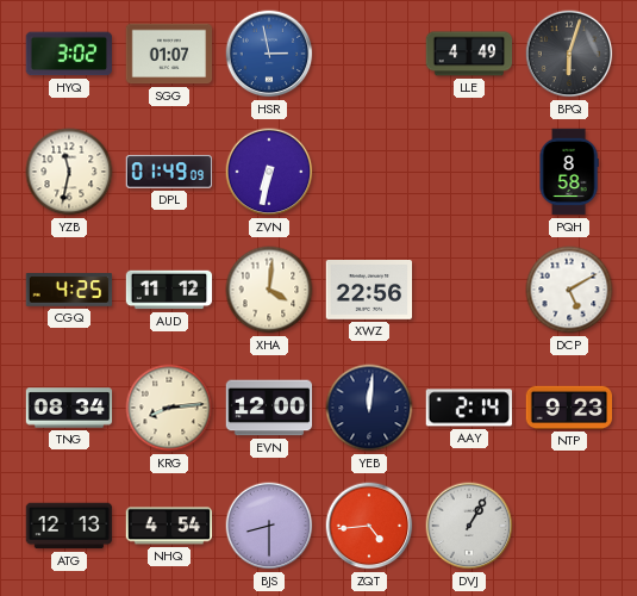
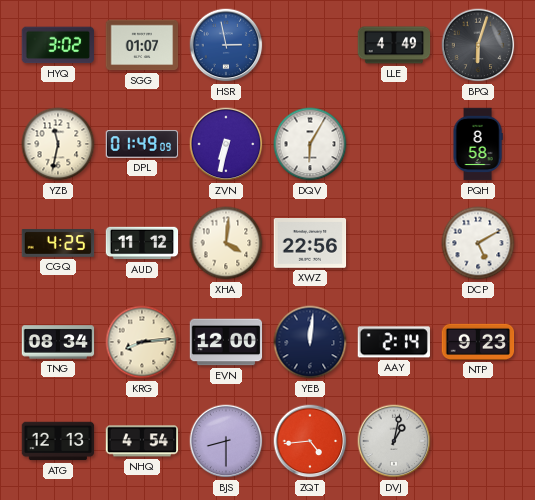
DQV: none -> 6:05
DVJ: 1:05 -> 1:02
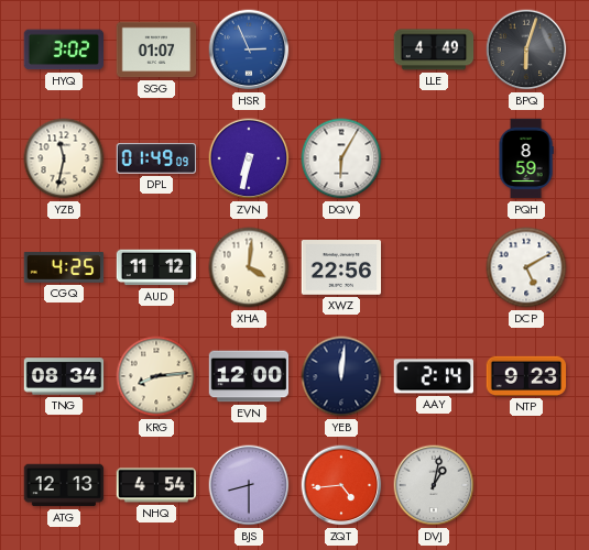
HSR: 2:58 -> 2:56
PQH: 8:58 -> 8:59
